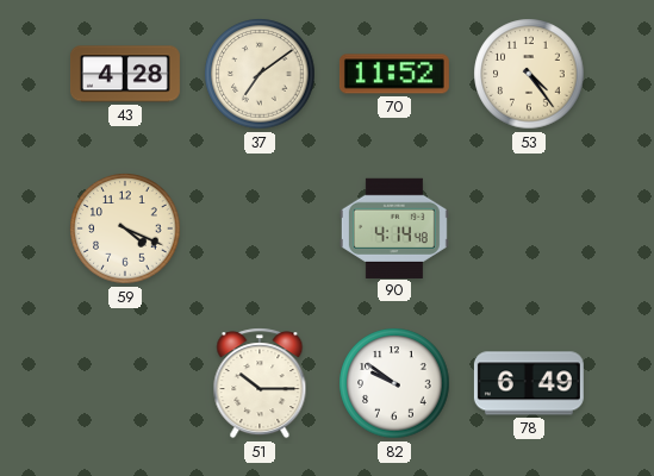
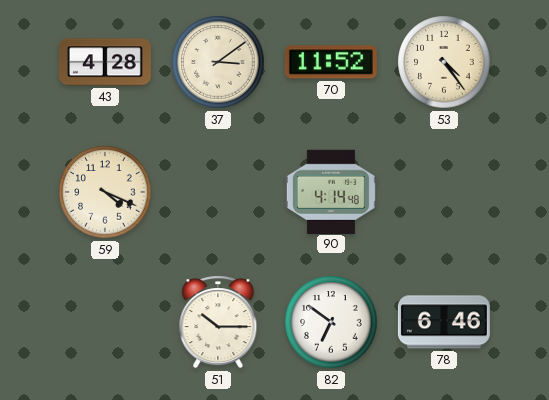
37: 7:09 -> 3:09
82: 9:51 -> 6:51
78: 6:49 -> 6:46
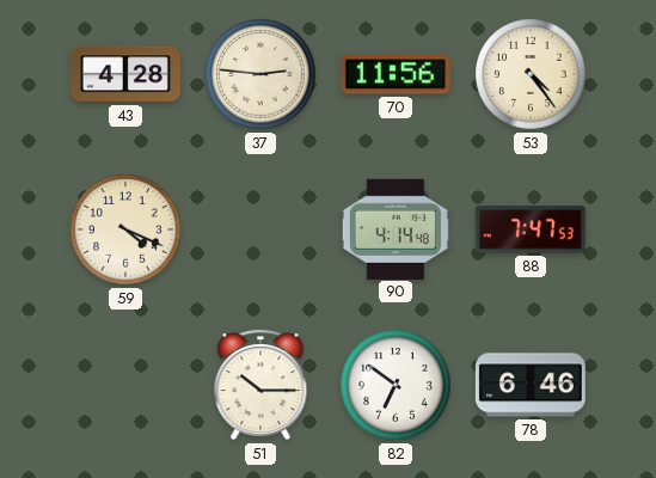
37: 3:09 -> 2:46
70: 11:52 -> 11:56
88: none -> 7:47
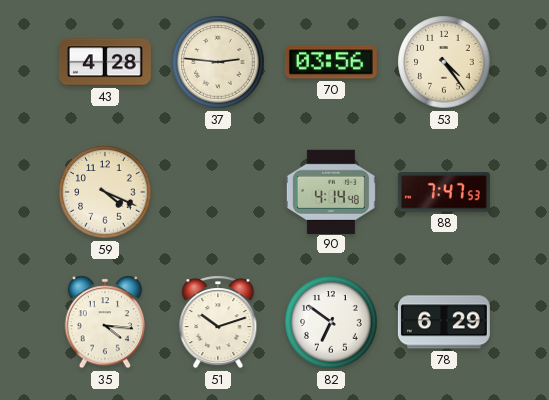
70: 11:56 -> 03:56
35: none -> 4:16
51: 10:15 -> 10:12
78: 6:46 -> 6:29
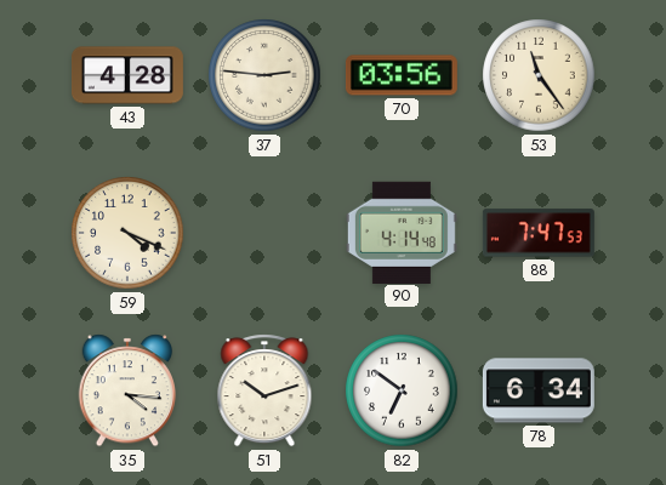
53: 4:24 -> 11:24
78: 6:29 -> 6:34
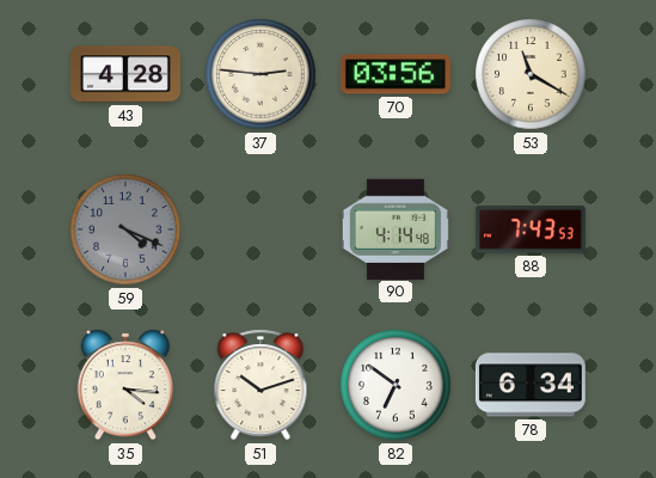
53: 11:24 -> 11:20
59 dial: cream -> grey
88: 7:47 -> 7:43
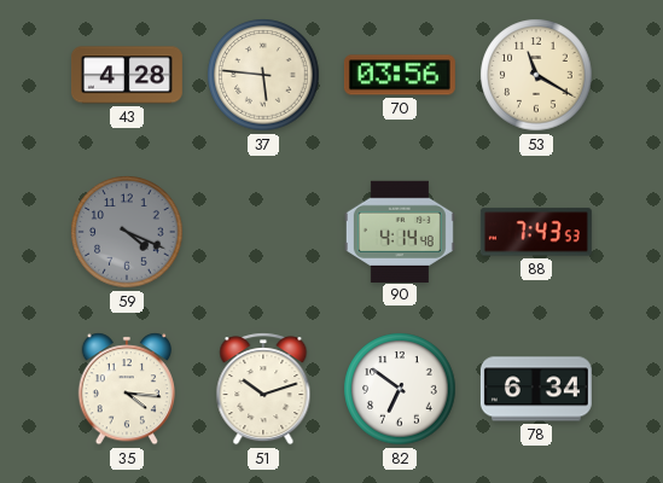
37: 2:46 -> 5:46
